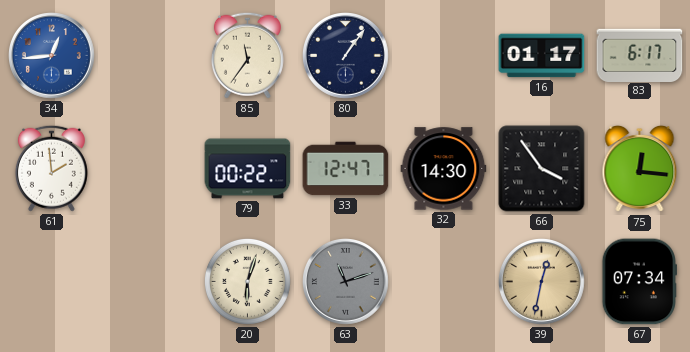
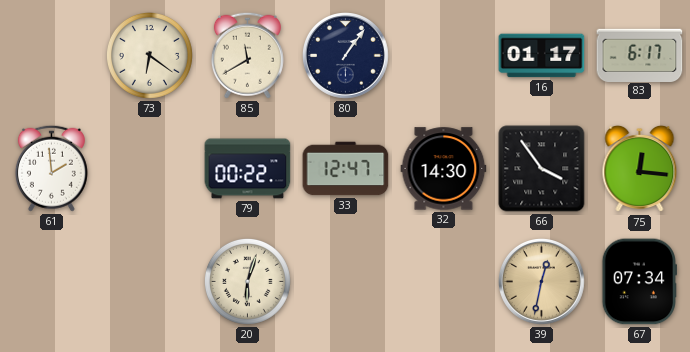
34: 12:44 -> none
73: none -> 6:21
85: 11:36 -> 11:40
63: 11:12 -> none
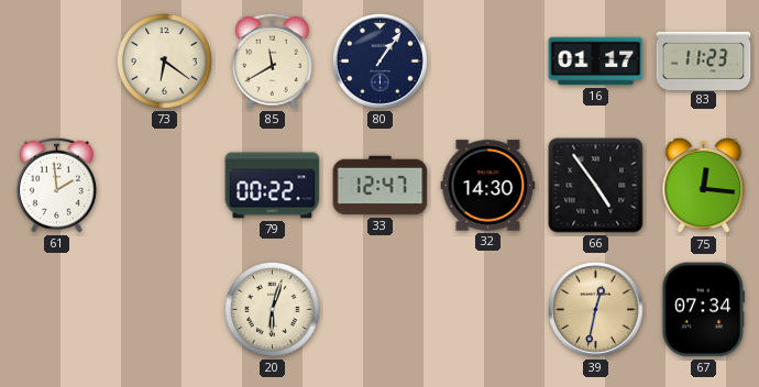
83: 6:17 -> 11:23
66: 3:54 -> 4:54
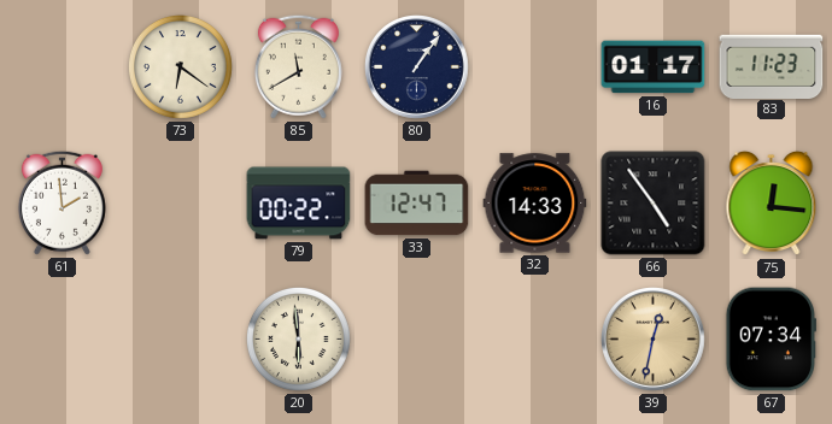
32: 14:30 -> 14:33
20: 6:03 -> 5:59
